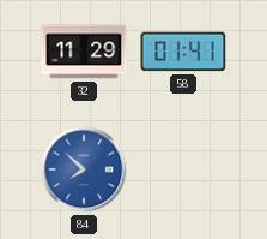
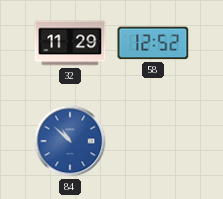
58: 01:41 -> 12:52
84: 7:52 -> 10:52
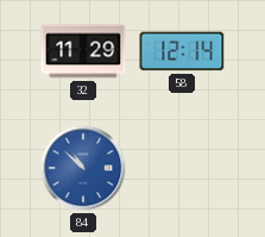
58: 12:52 -> 12:14
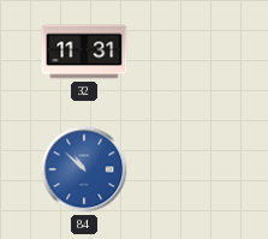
32: 11:29 -> 11:31
58: 12:14 -> none
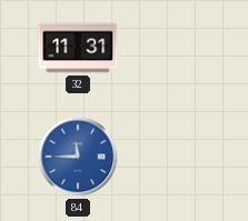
84: 10:52 -> 11:45
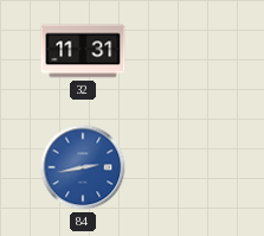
84: 11:45 -> 2:43
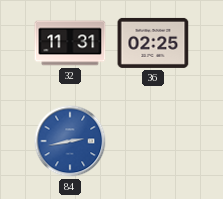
36: none -> 02:25
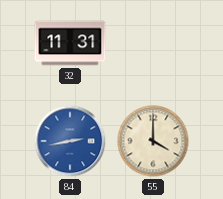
36: 02:25 -> none
55: none -> 4:00
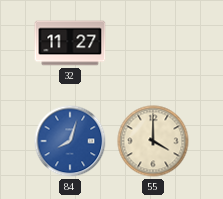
32: 11:31 -> 11:27
84: 2:43 -> 8:03
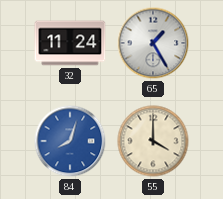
32: 11:27 -> 11:24
65: none -> 1:25
